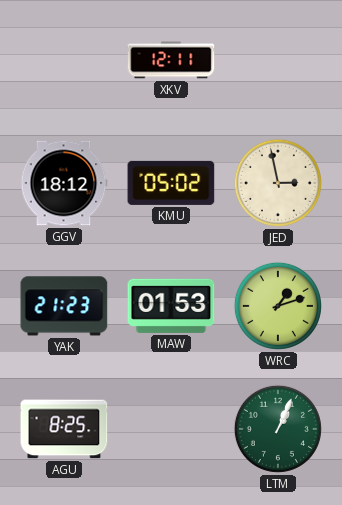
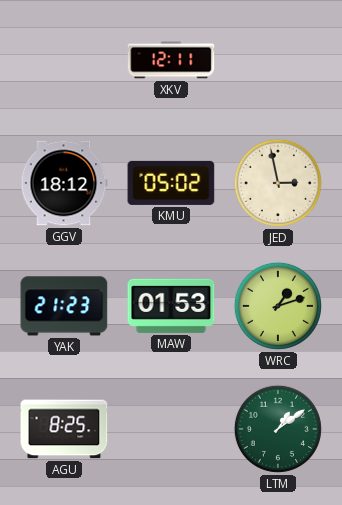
LTM: 1:04 -> 1:09
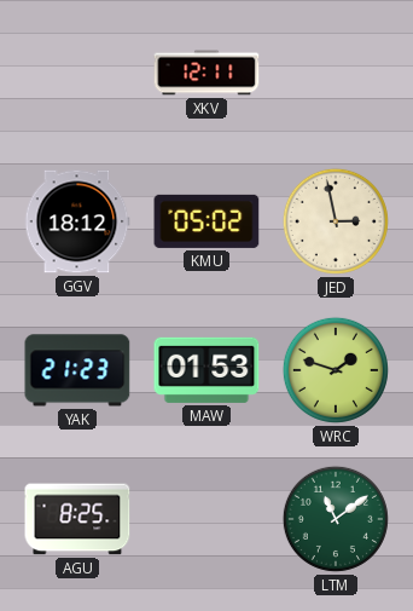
WRC: 1:12 -> 1:48
LTM: 1:09 -> 11:09
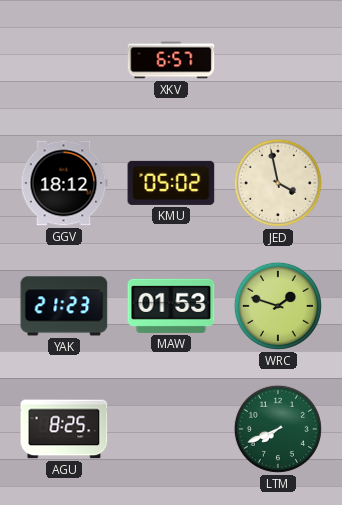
XKV: 12:11 -> 6:57
JED: 2:58 -> 3:58
LTM: 11:09 -> 7:41
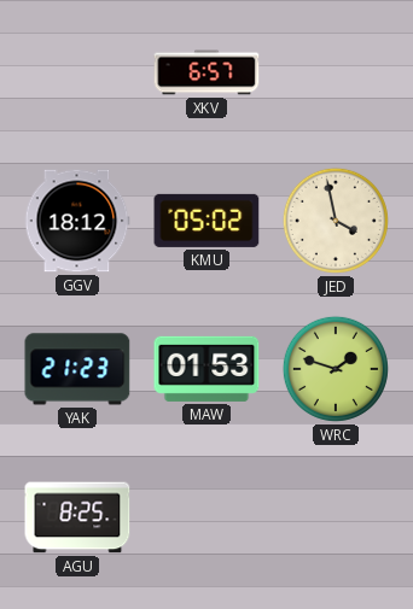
LTM: 7:41 -> none
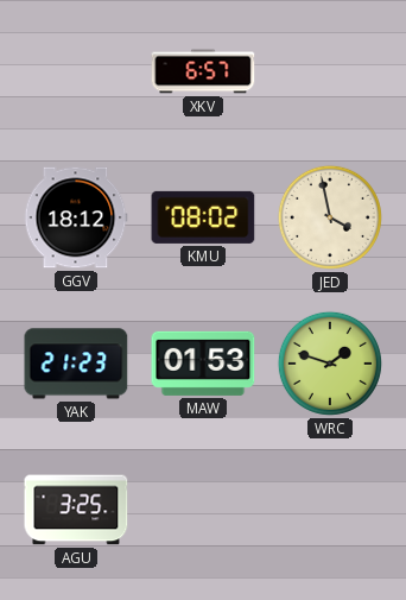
KMU: 05:02 -> 08:02
AGU: 8:25 -> 3:25
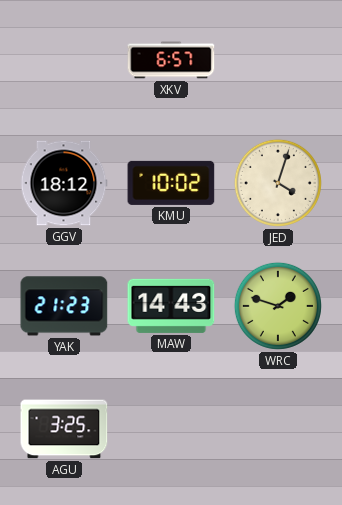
KMU: 08:02 -> 10:02
JED: 3:58 -> 4:03
MAW: 01:53 -> 14:43
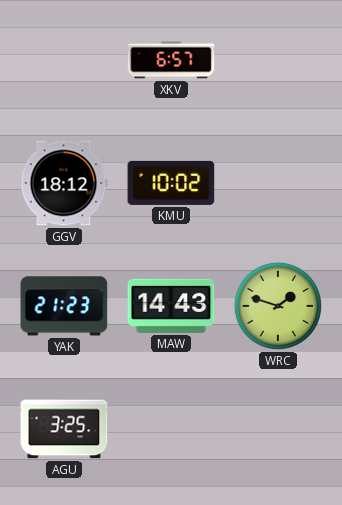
JED: 4:03 -> none
